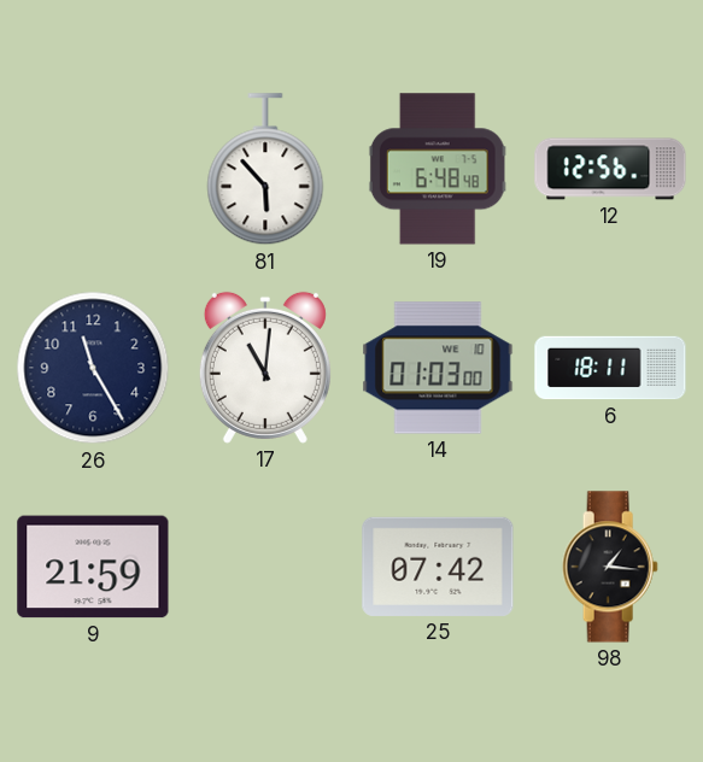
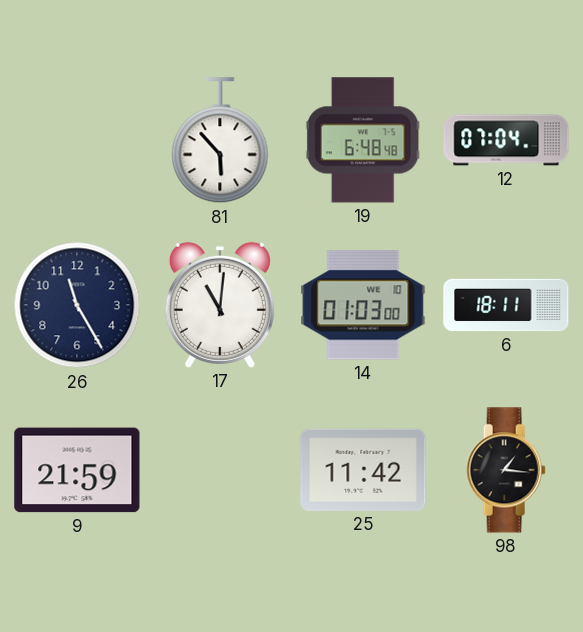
12: 12:56 -> 07:04
25: 07:42 -> 11:42
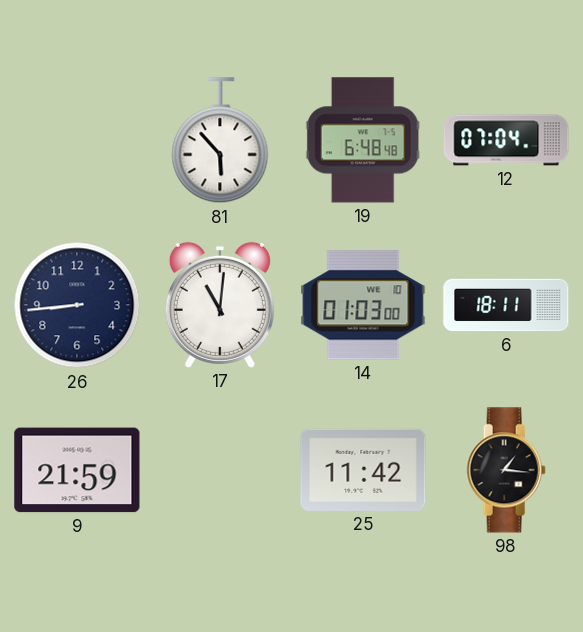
26: 11:25 -> 8:44
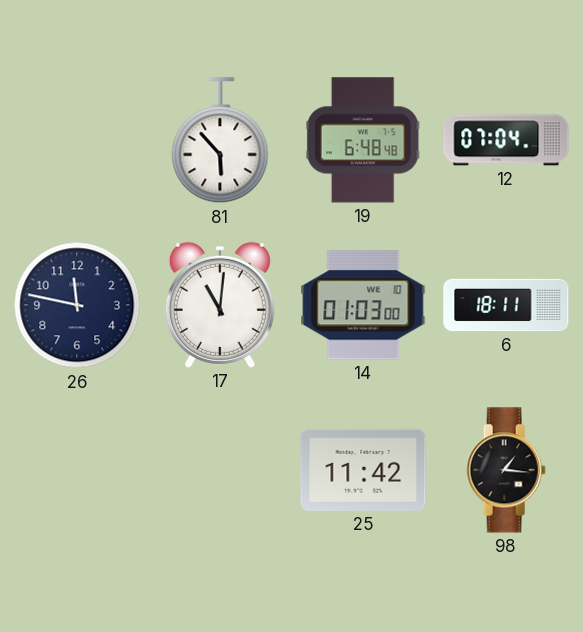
26: 8:44 -> 11:47
9: 21:59 -> none
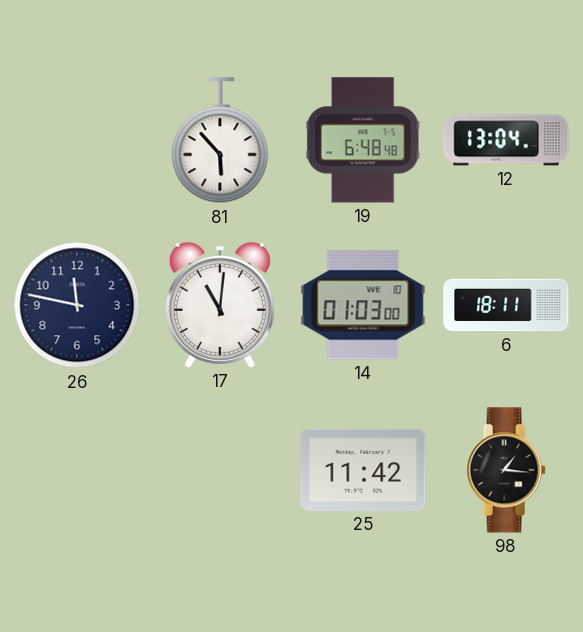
12: 07:04 -> 13:04
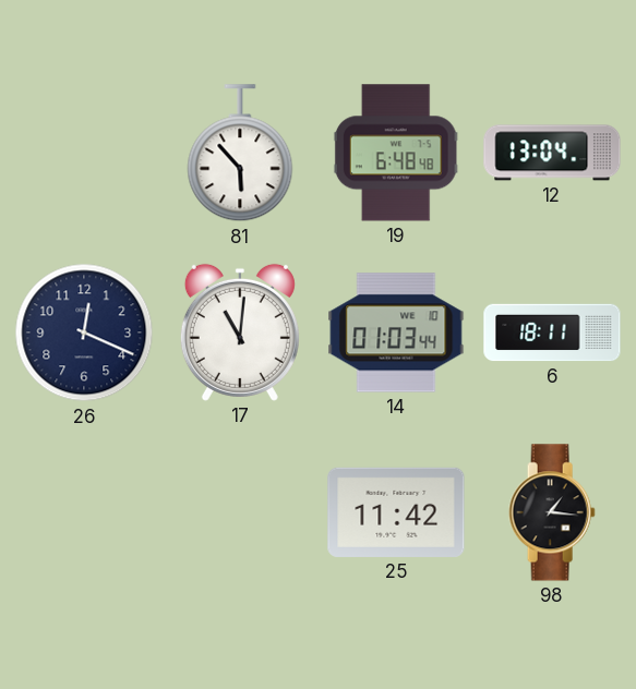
26: 11:47 -> 12:19
14: 01:03:00 -> 01:03:44
